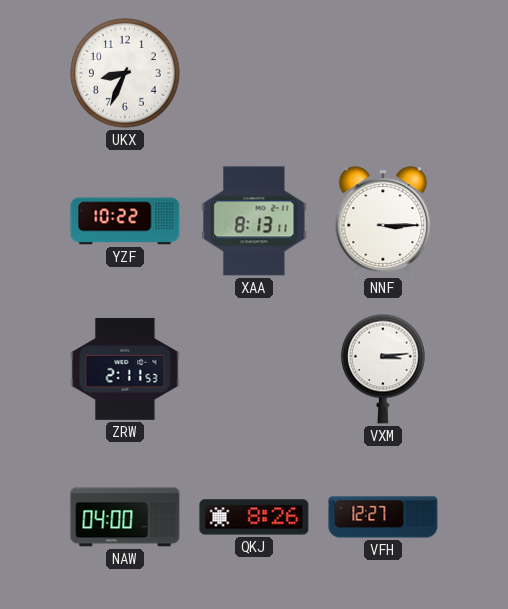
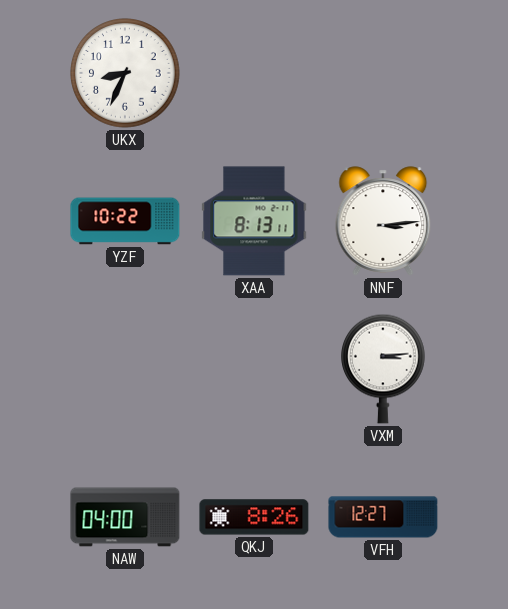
NNF: 3:15 -> 3:14
ZRW: 2:11 -> none
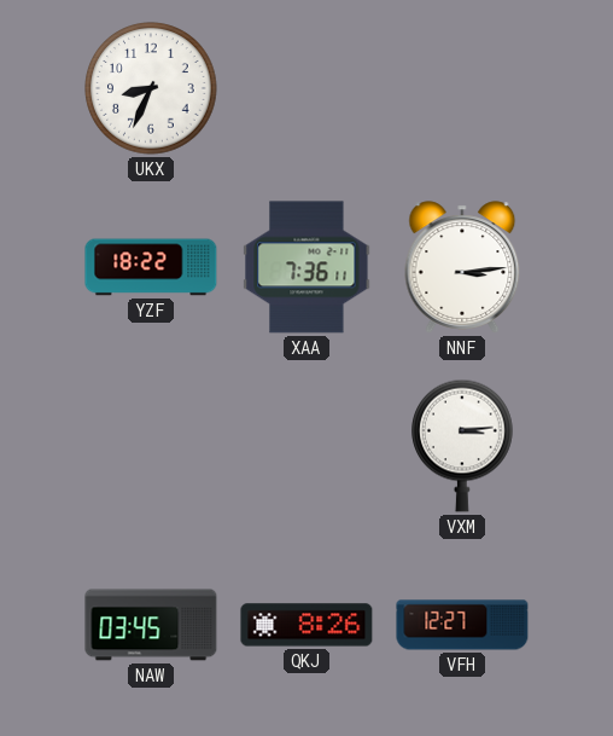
YZF: 10:22 -> 18:22
XAA: 8:13 -> 7:36
NAW: 04:00 -> 03:45
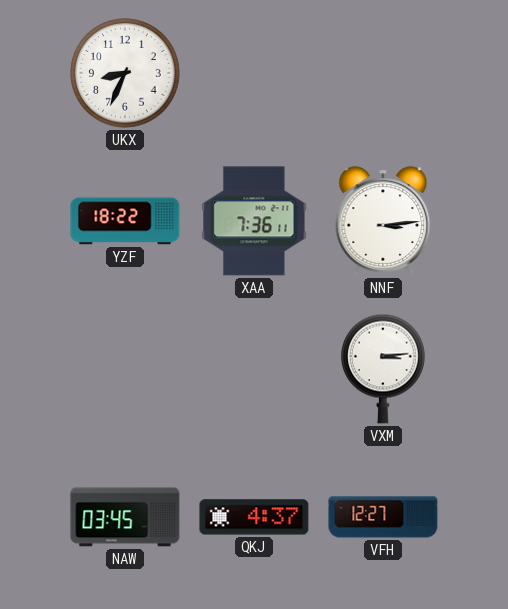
QKJ: 8:26 -> 4:37
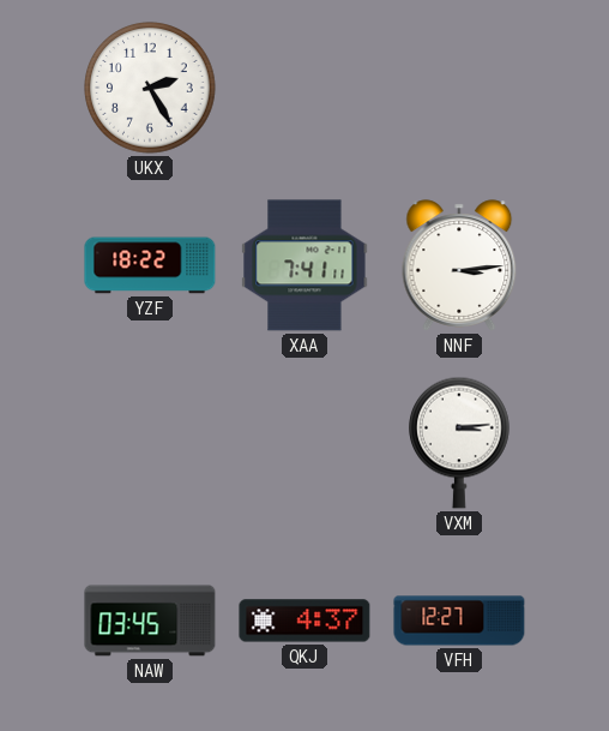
UKX: 8:34 -> 2:25
XAA: 7:36 -> 7:41
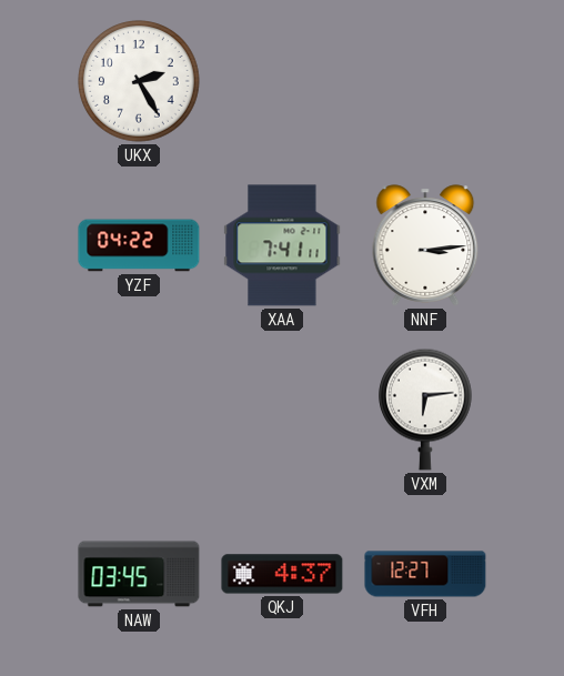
YZF: 18:22 -> 04:22
VXM: 3:14 -> 6:14
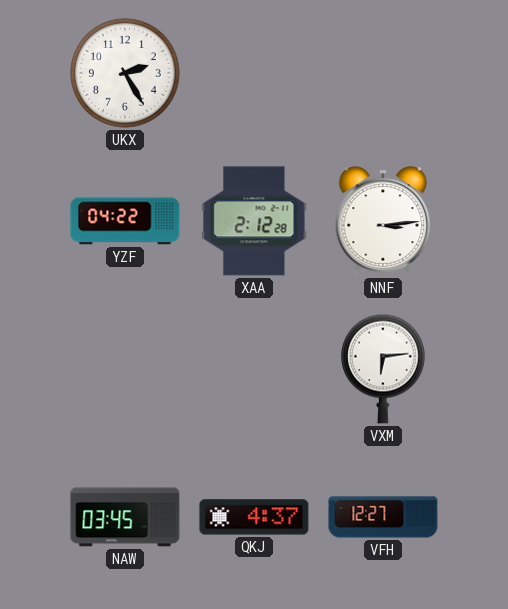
XAA: 7:41 -> 2:12
